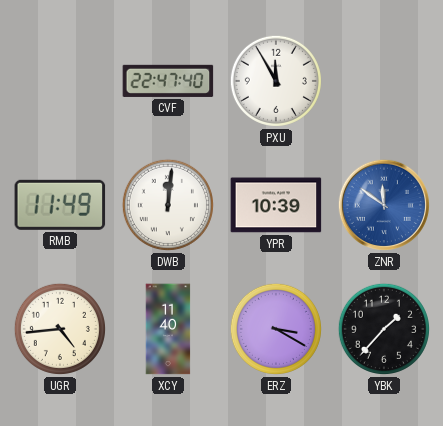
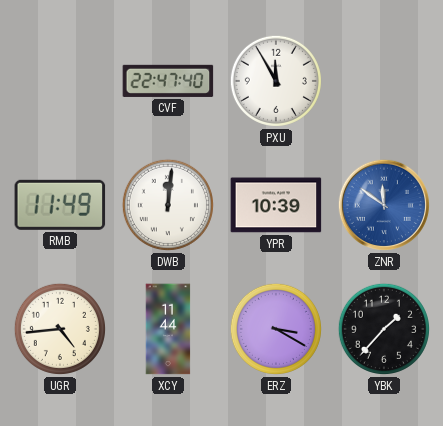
XCY: 11:40 -> 11:44
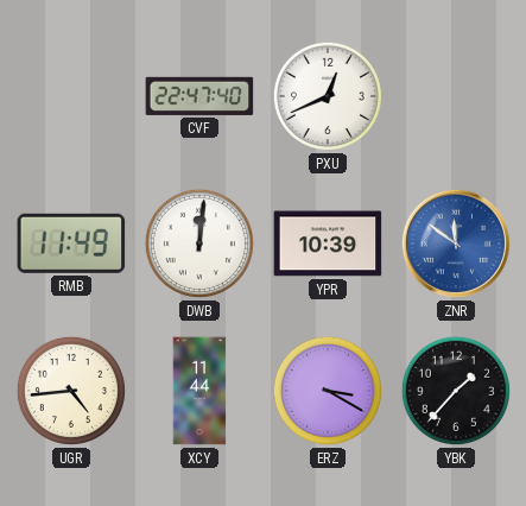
PXU: 11:55 -> 12:41
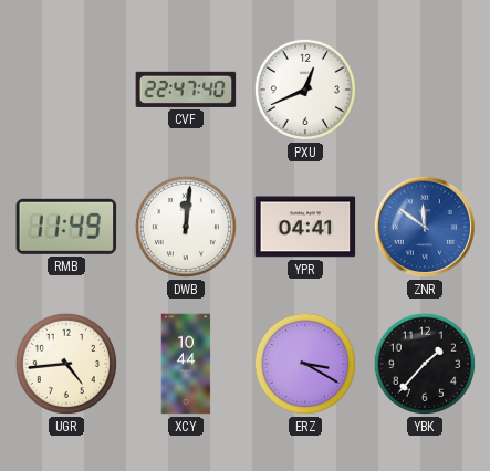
YPR: 10:39 -> 04:41
XCY: 11:44 -> 10:44
